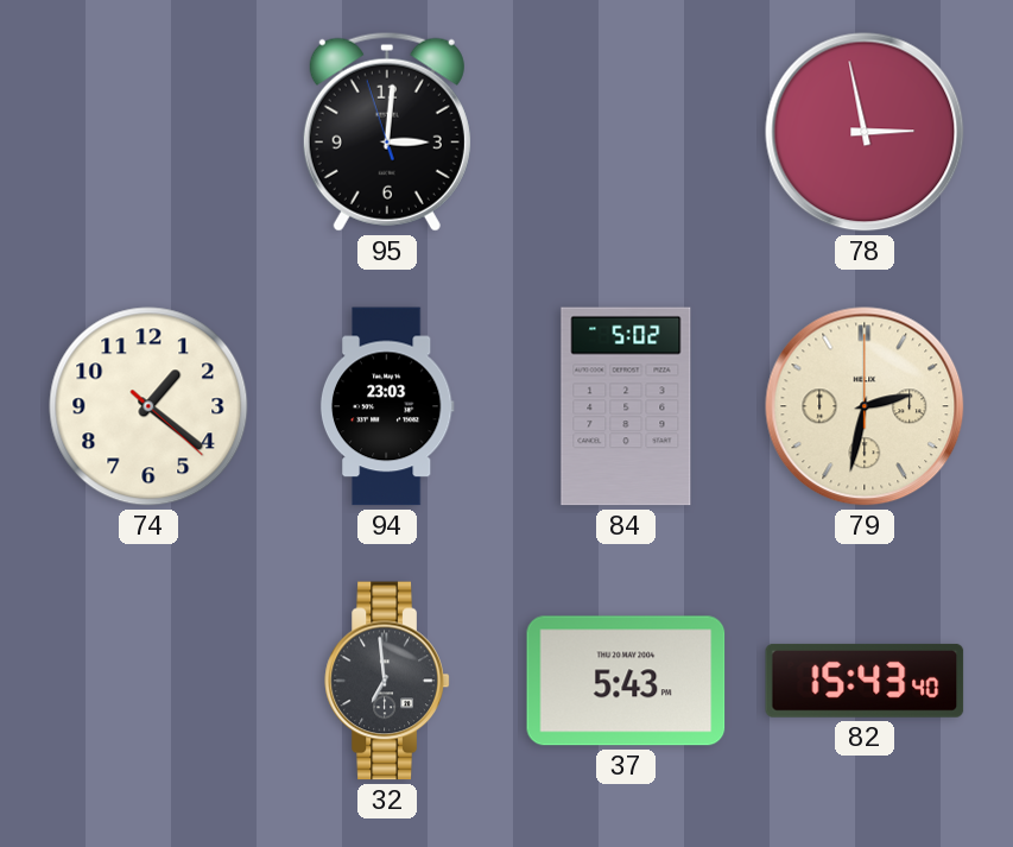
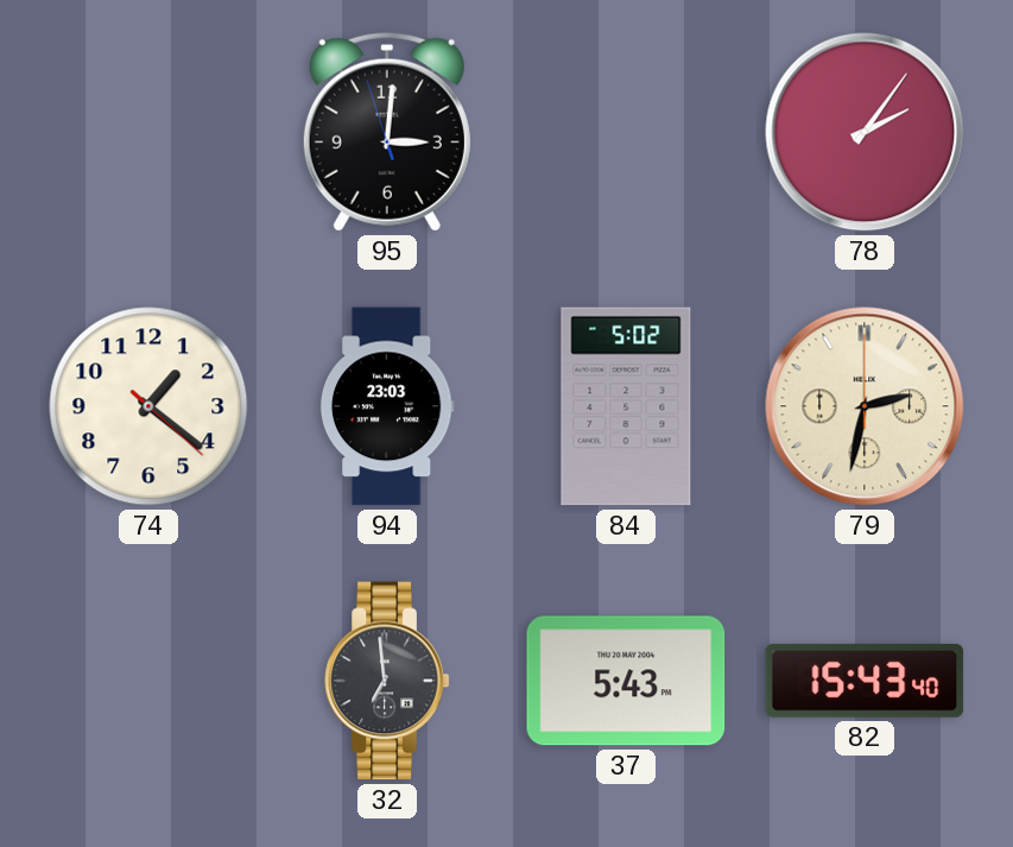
78: 2:58 -> 2:06
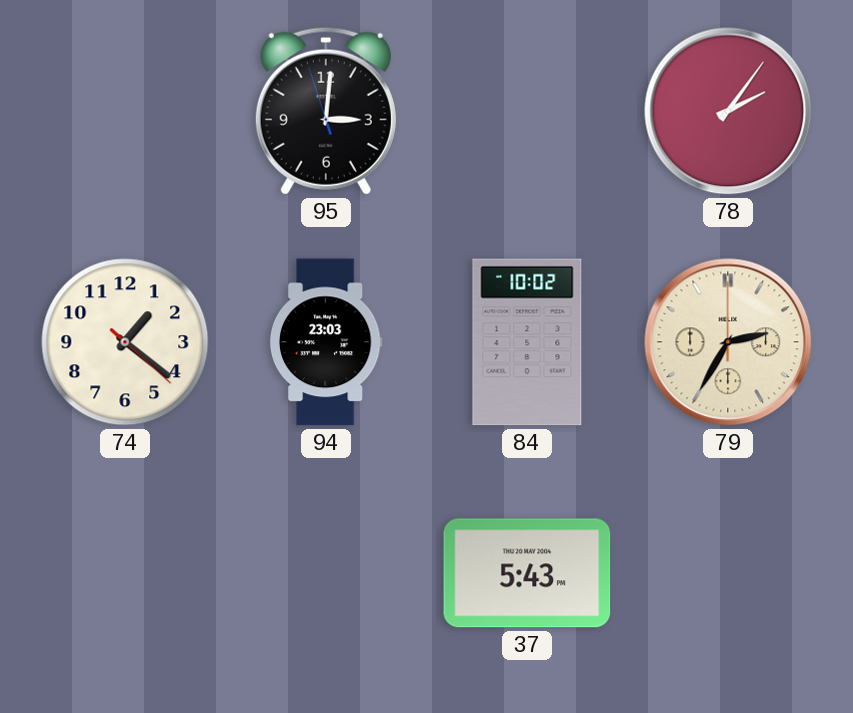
84: 5:02 -> 10:02
79: 2:32 -> 2:35
32: 6:59 -> none
82: 15:43 -> none
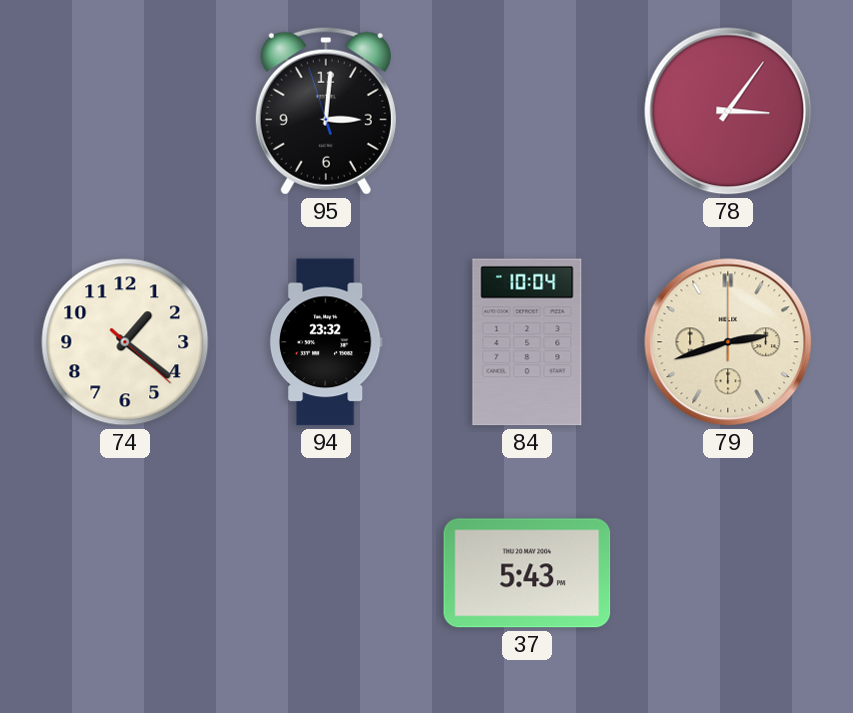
78: 2:06 -> 3:06
94: 23:03 -> 23:32
84: 10:02 -> 10:04
79: 2:35 -> 2:42
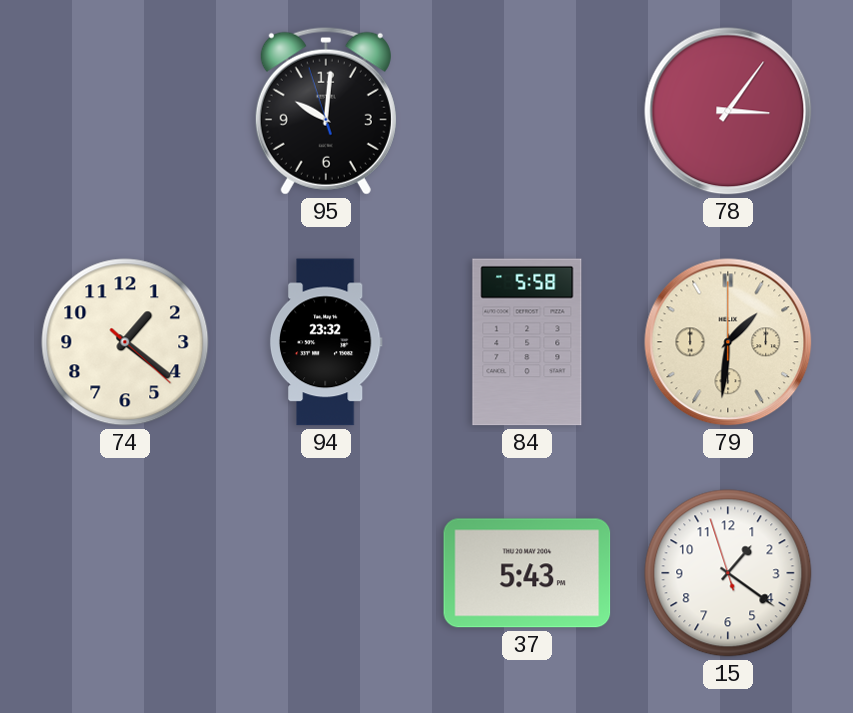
95: 3:00 -> 10:00
84: 10:04 -> 5:58
79: 2:42 -> 1:31
15: none -> 1:20
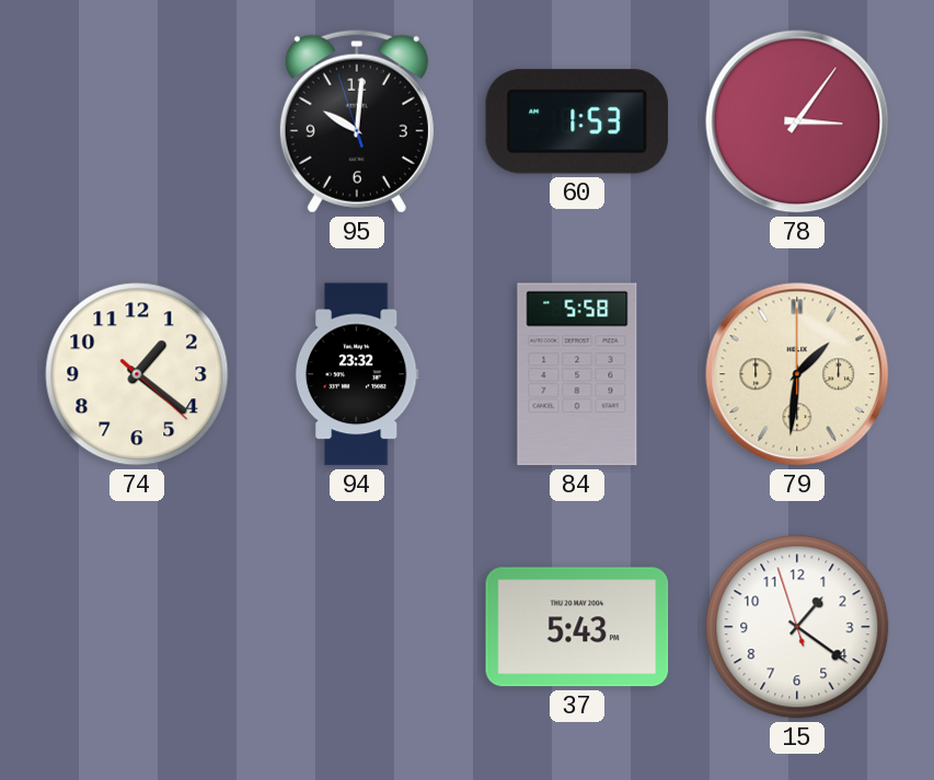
60: none -> 1:53
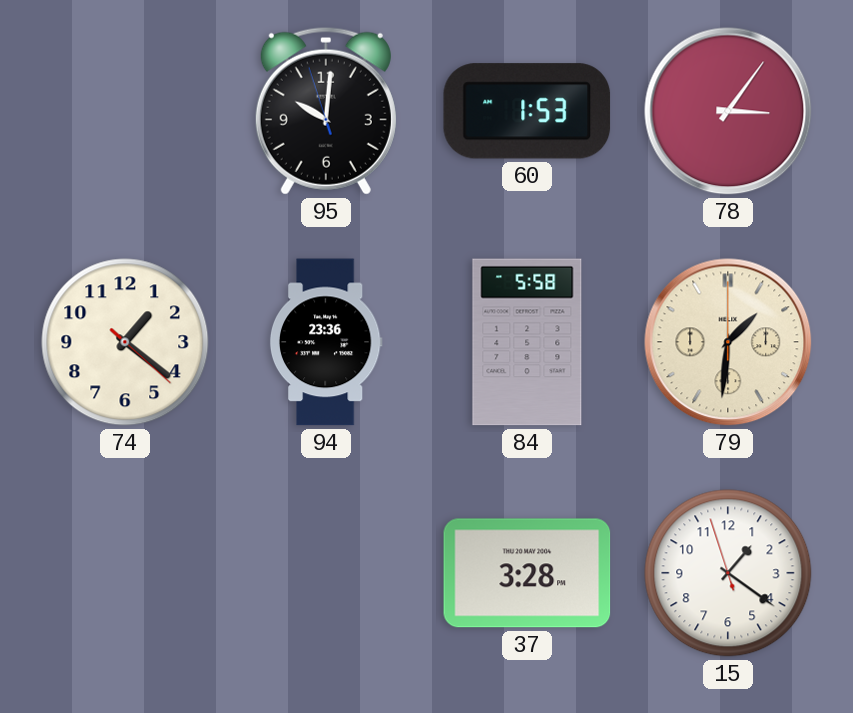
94: 23:32 -> 23:36
37: 5:43 -> 3:28
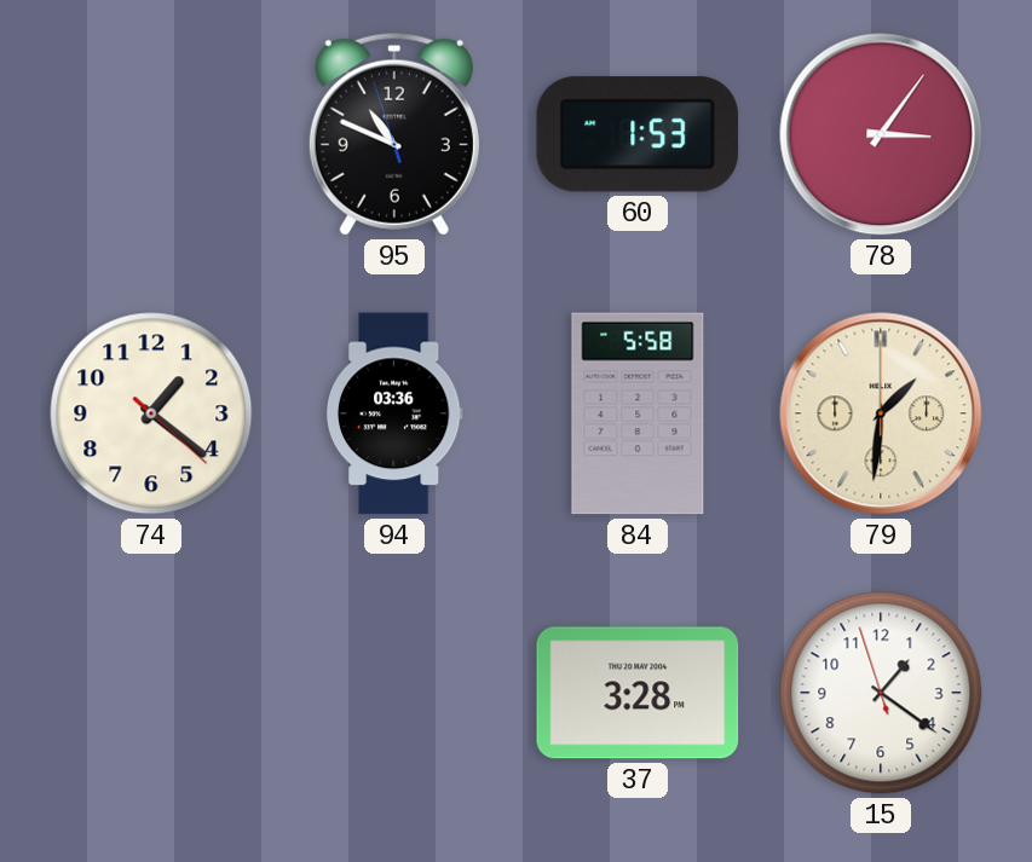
95: 10:00 -> 10:48
94: 23:36 -> 03:36
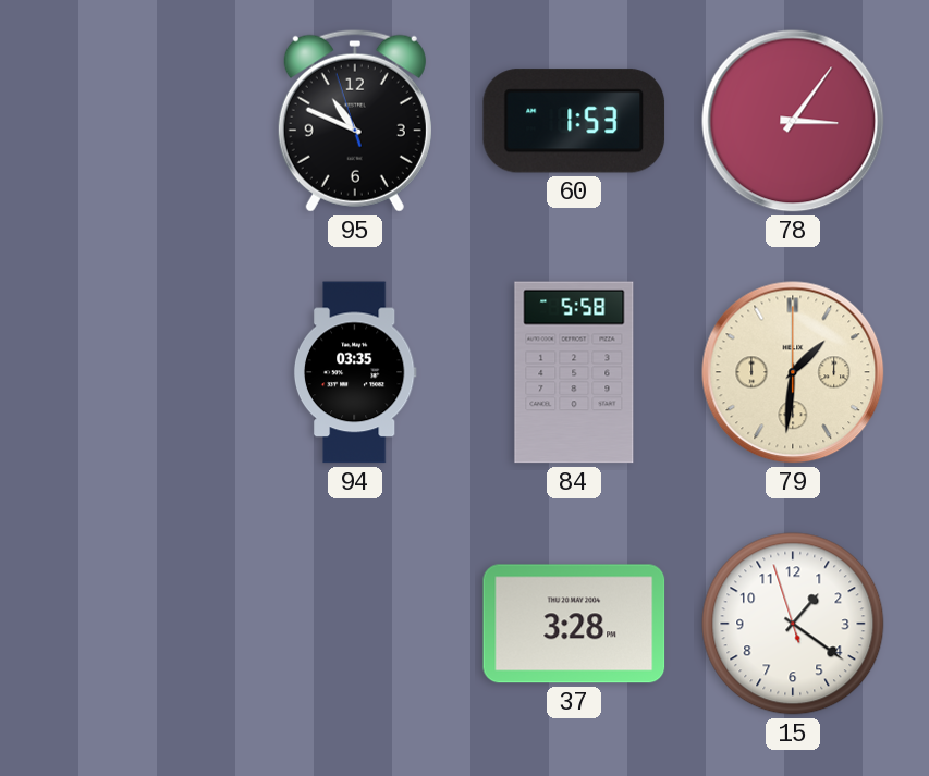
74: 1:21 -> none
94: 03:36 -> 03:35
